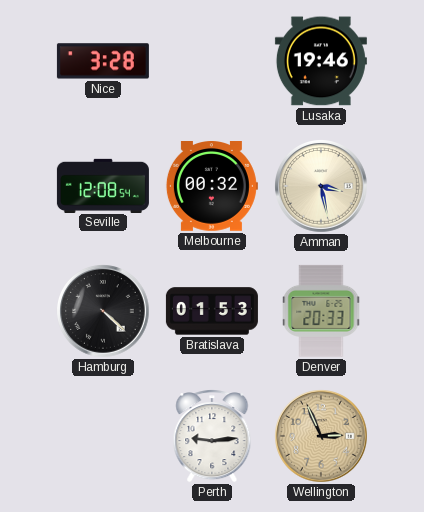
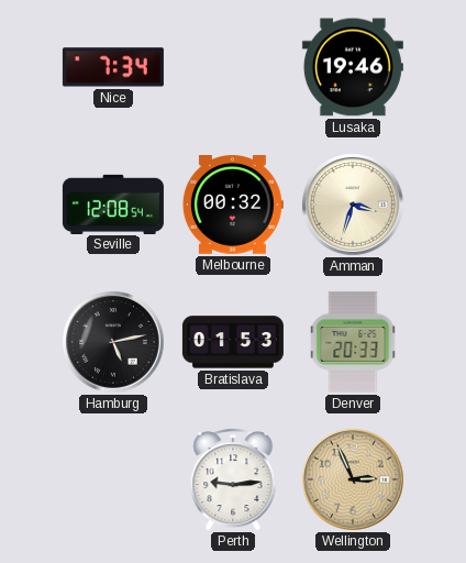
Nice: 3:28 -> 7:34
Amman: 3:28 -> 3:33
Hamburg: 4:22 -> 5:13
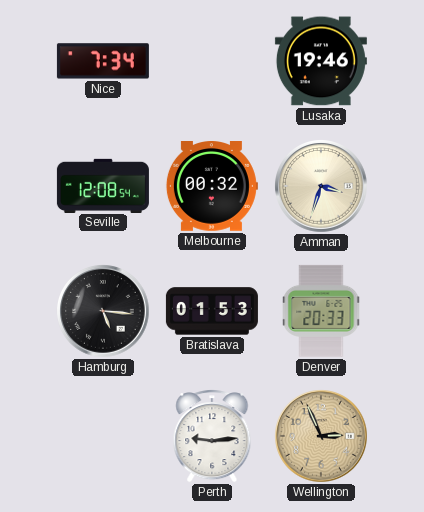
Hamburg: 5:13 -> 5:16
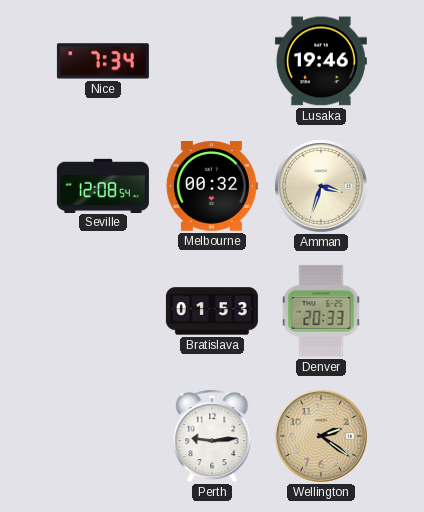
Hamburg: 5:16 -> none
Wellington: 2:56 -> 2:21
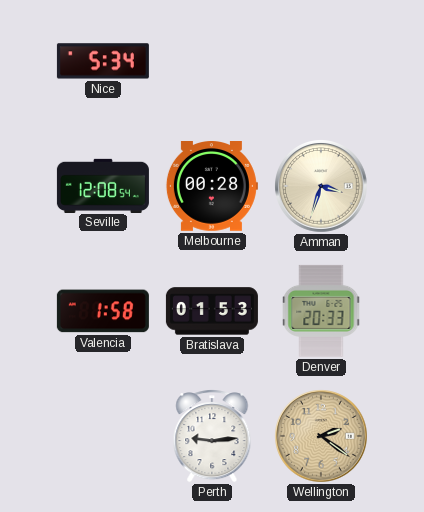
Nice: 7:34 -> 5:34
Lusaka: 19:46 -> none
Melbourne: 00:32 -> 00:28
Valencia: none -> 1:58
